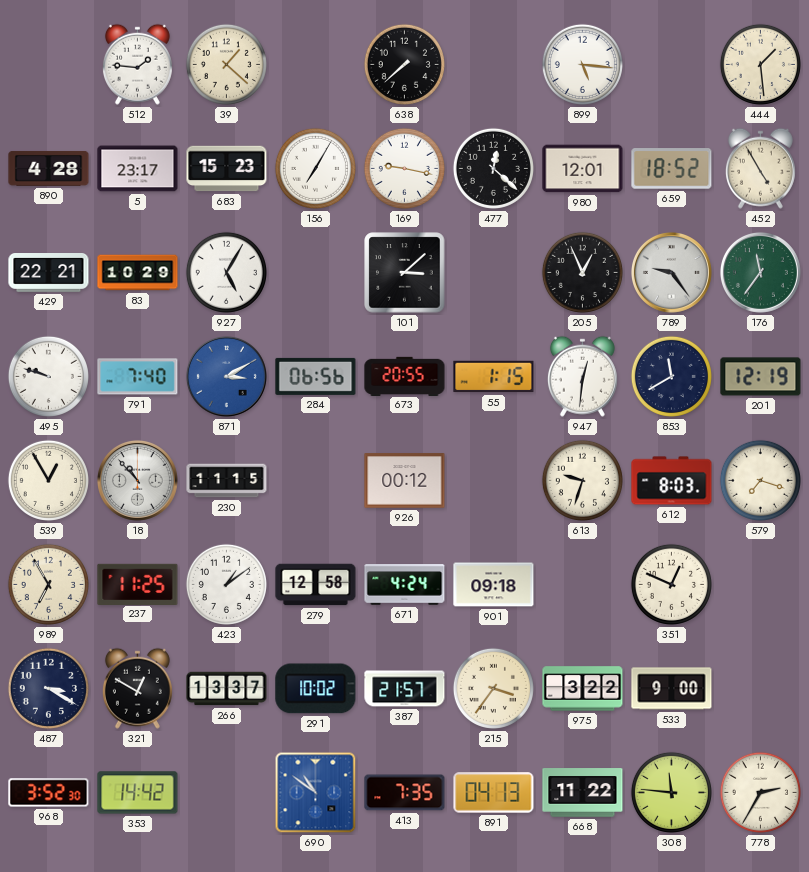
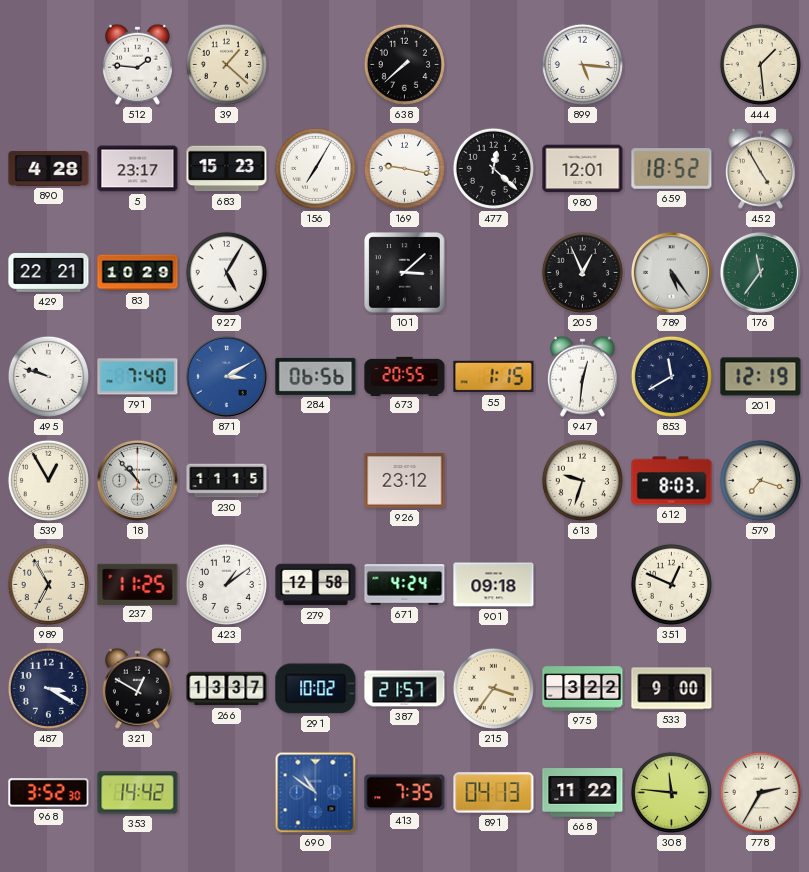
789: 9:24 -> 5:24
926: 00:12 -> 23:12
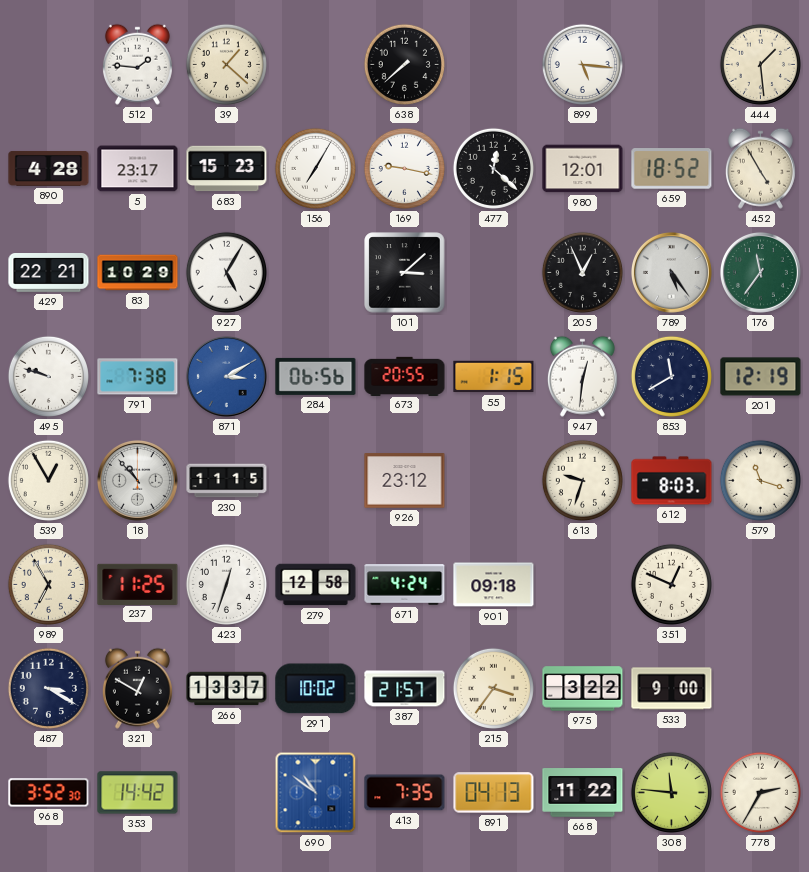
791: 7:40 -> 7:38
579: 7:18 -> 11:18
423: 1:09 -> 12:33
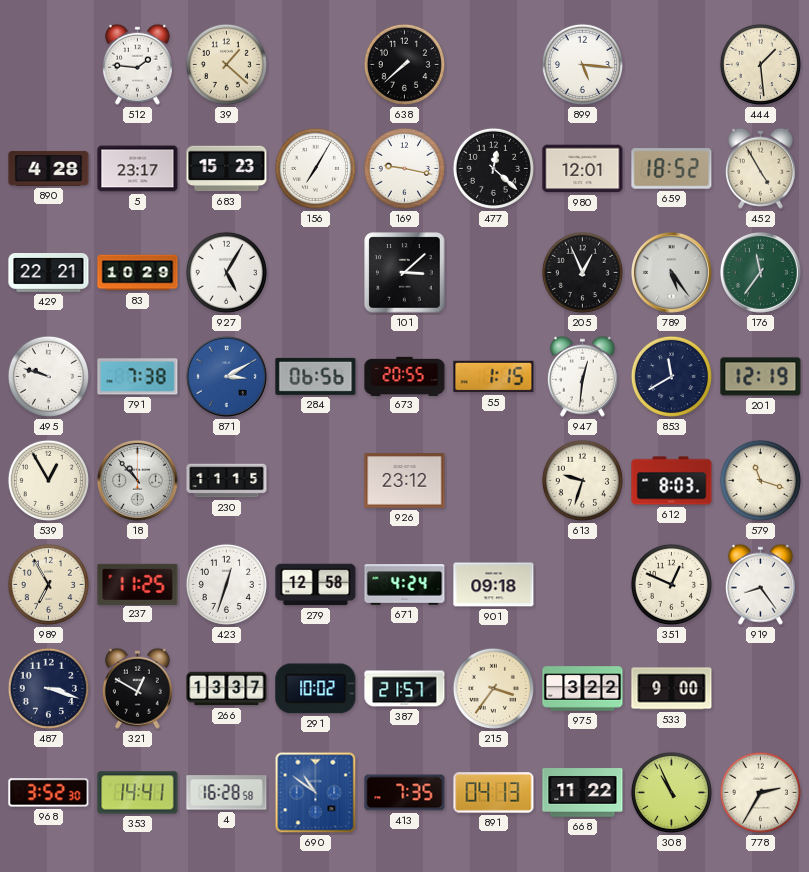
919: none -> 8:24
487: 3:20 -> 3:18
353: 14:42 -> 14:41
4: none -> 16:28
308: 11:46 -> 10:56
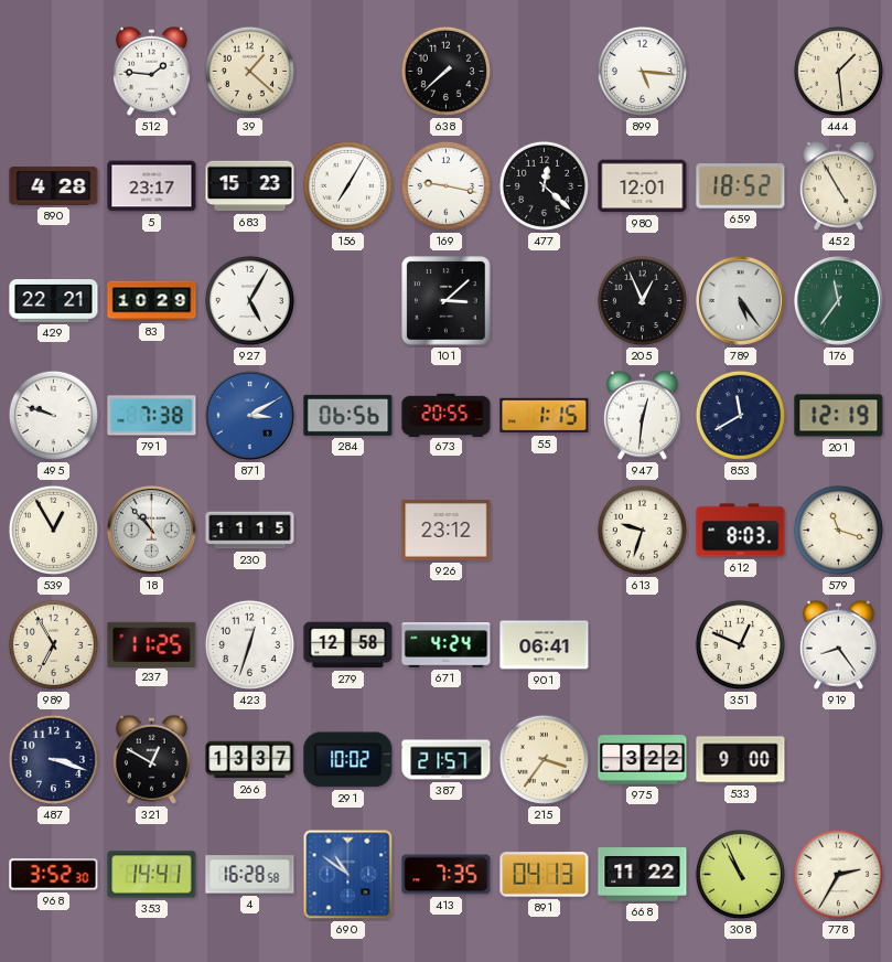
901: 09:18 -> 06:41
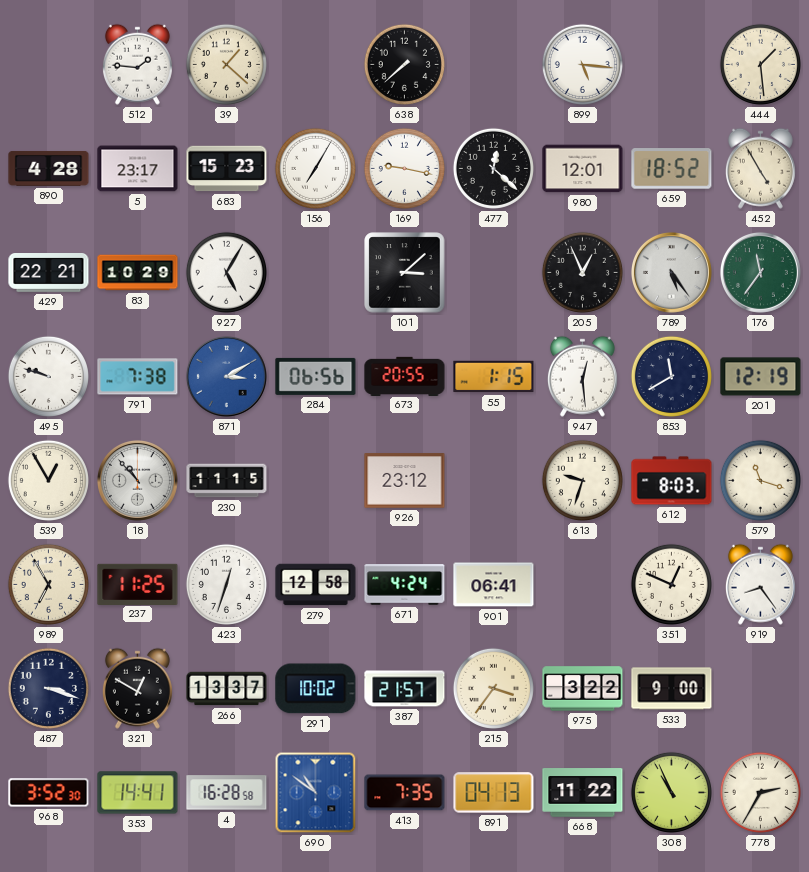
947: 12:31 -> 12:29
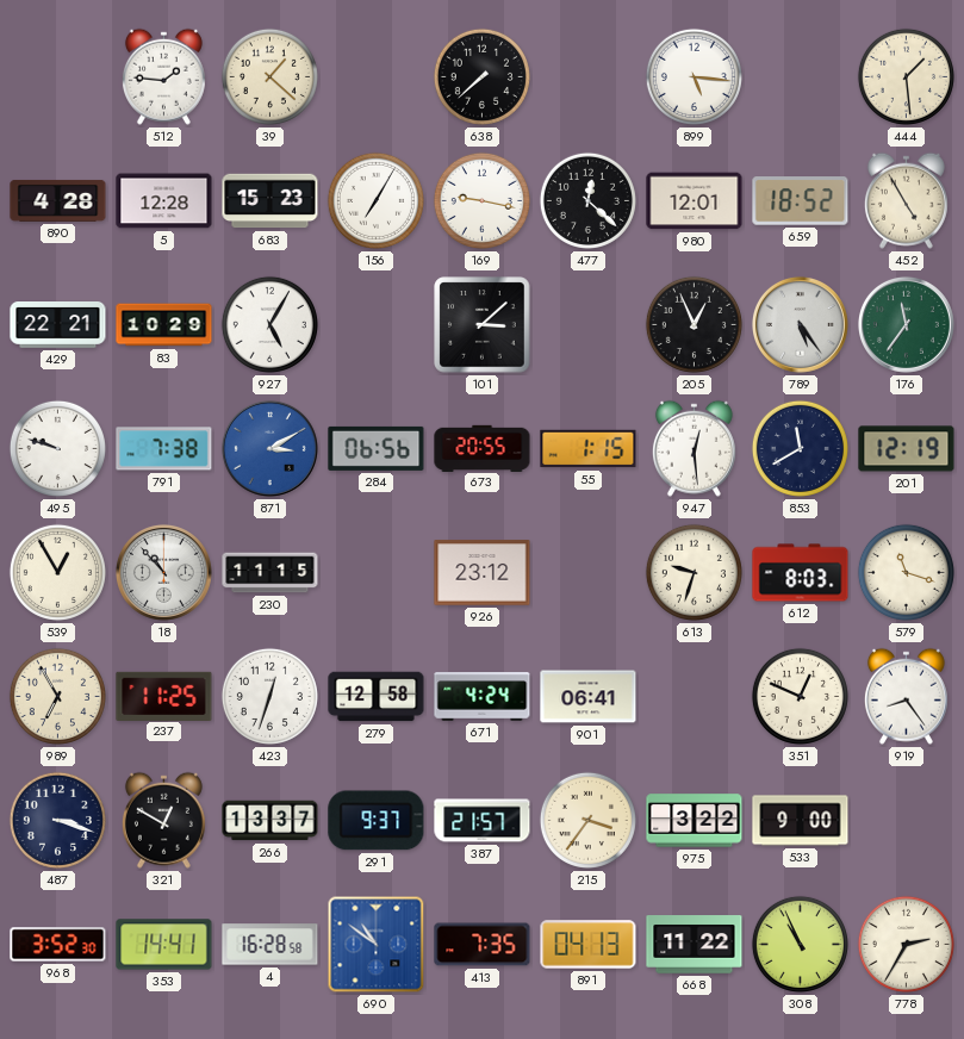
5: 23:17 -> 12:28
291: 10:02 -> 9:37
